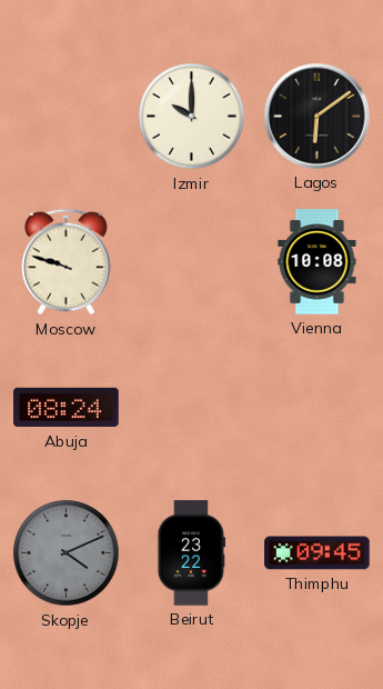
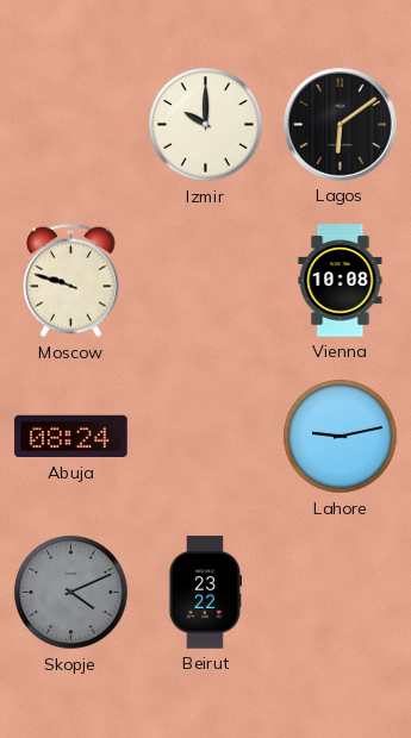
Lahore: none -> 9:13
Thimphu: 09:45 -> none
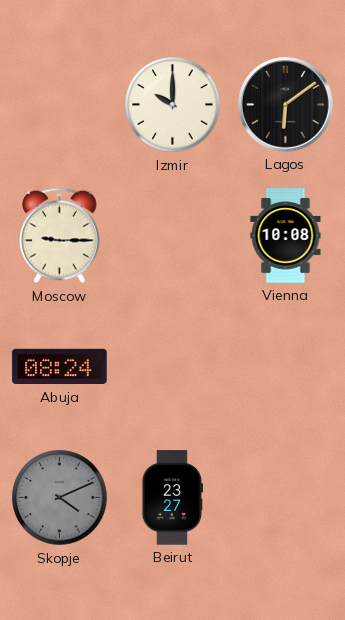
Moscow: 9:48 -> 9:15
Lahore: 9:13 -> none
Beirut: 23:22 -> 23:27
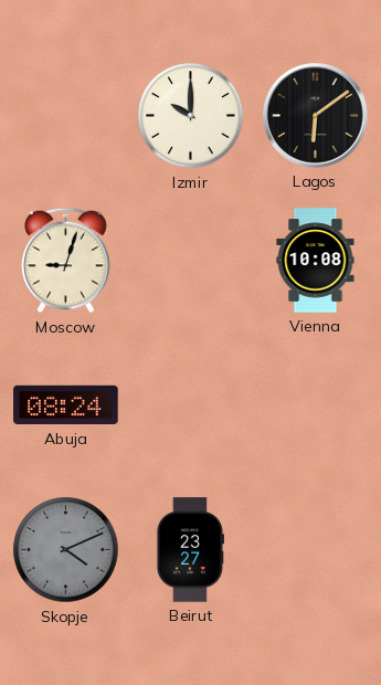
Moscow: 9:15 -> 9:03
